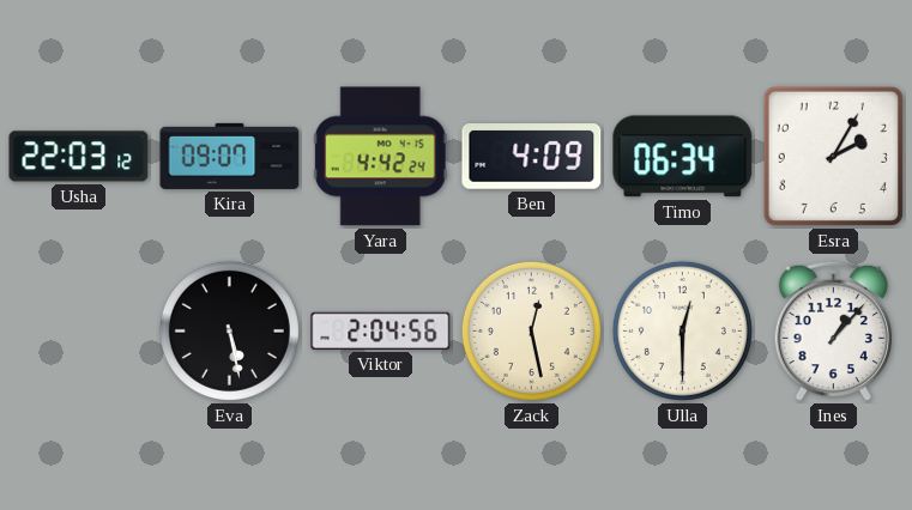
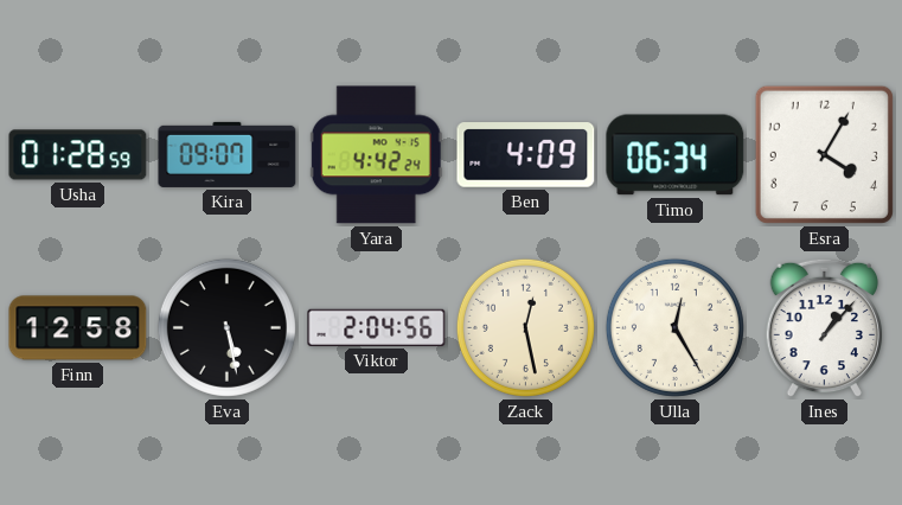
Usha: 22:03 -> 01:28
Esra: 2:05 -> 4:05
Finn: none -> 12:58
Ulla: 12:30 -> 12:25
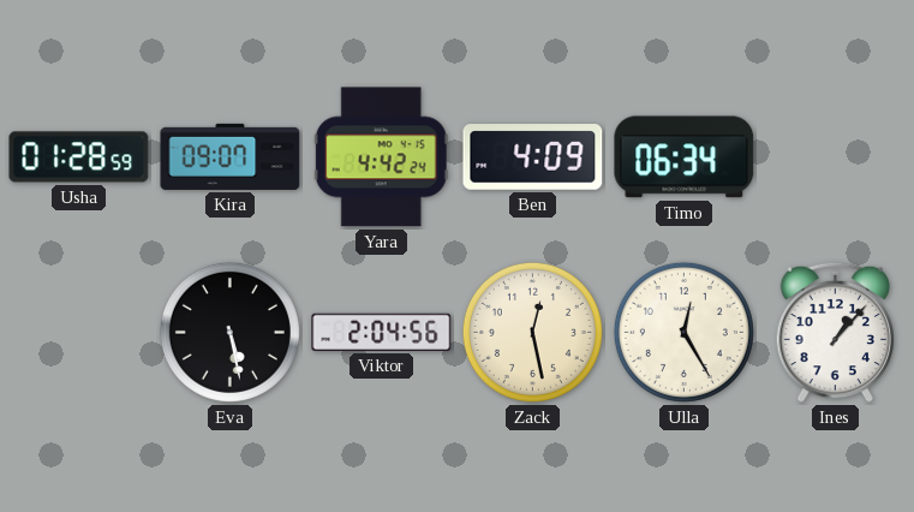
Esra: 4:05 -> none
Finn: 12:58 -> none
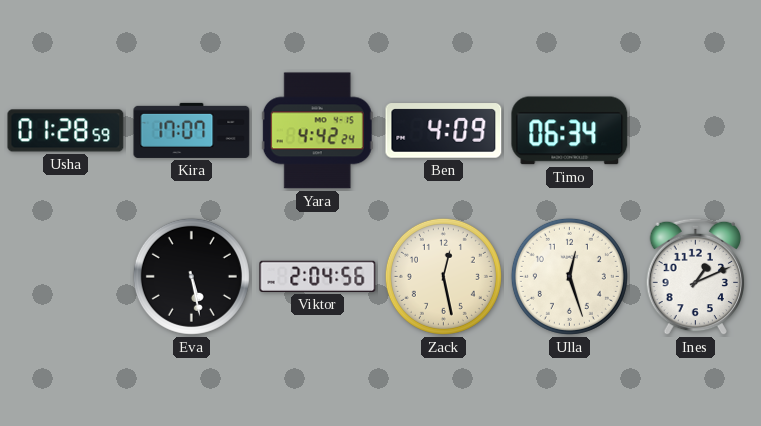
Kira: 09:07 -> 17:07
Ulla: 12:25 -> 12:27
Ines: 1:07 -> 1:11
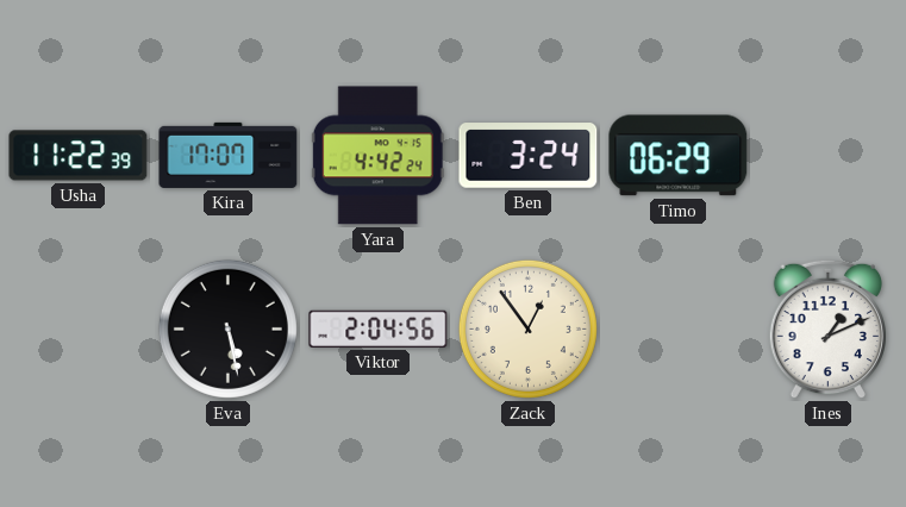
Usha: 01:28 -> 11:22
Ben: 4:09 -> 3:24
Timo: 06:34 -> 06:29
Zack: 12:28 -> 12:54
Ulla: 12:27 -> none
